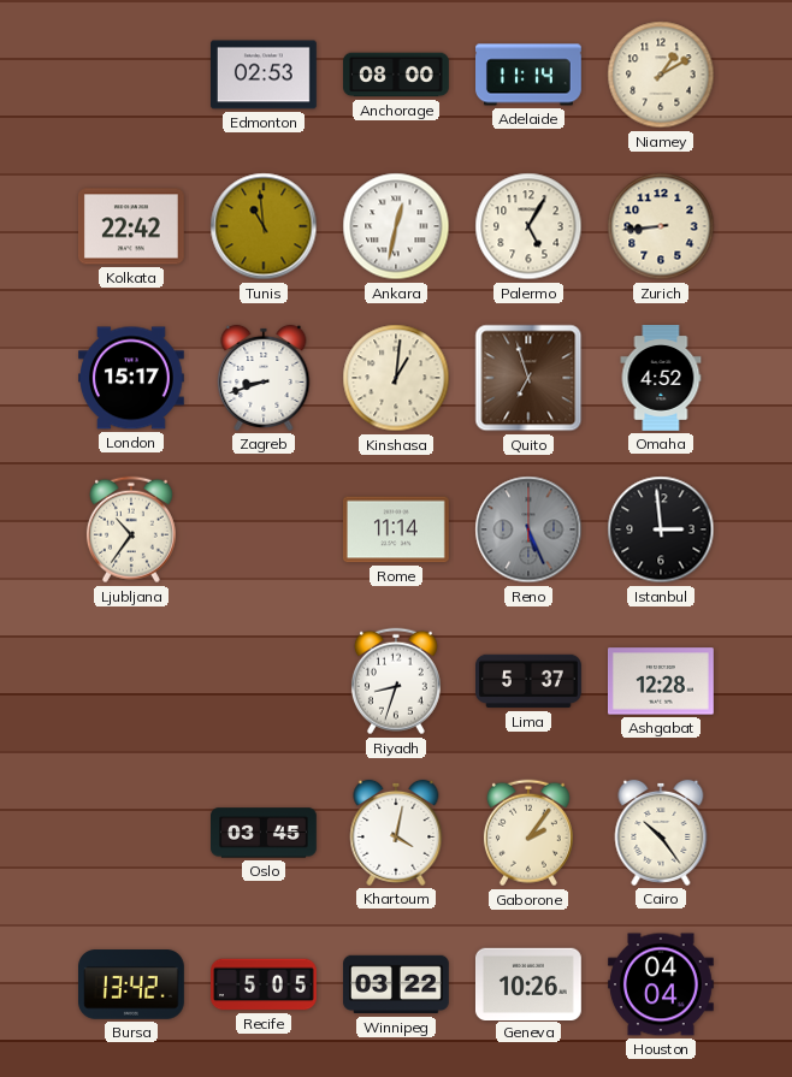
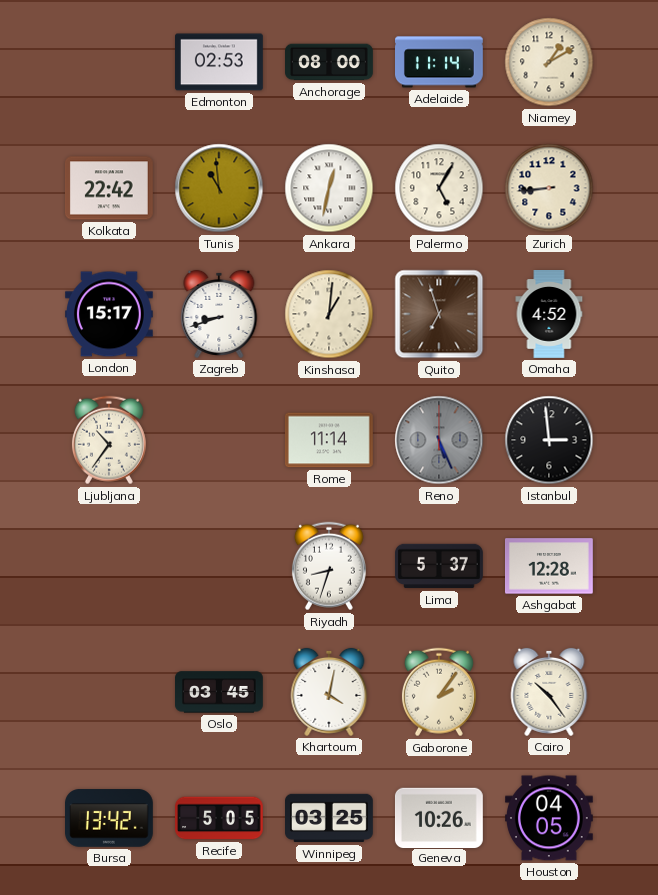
Winnipeg: 03:22 -> 03:25
Houston: 04:04 -> 04:05
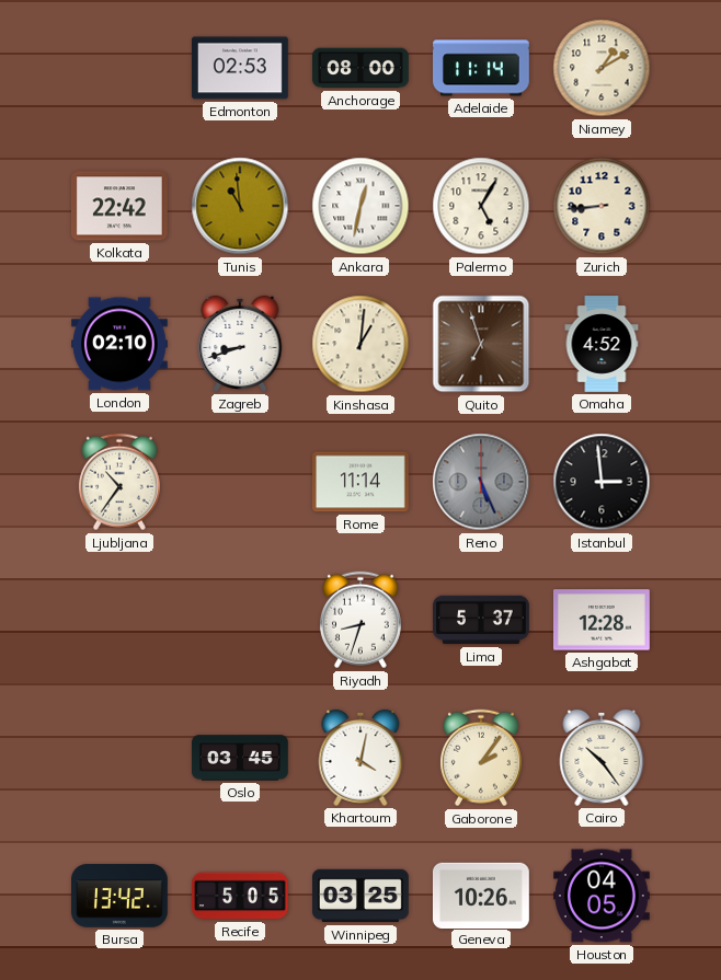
London: 15:17 -> 02:10
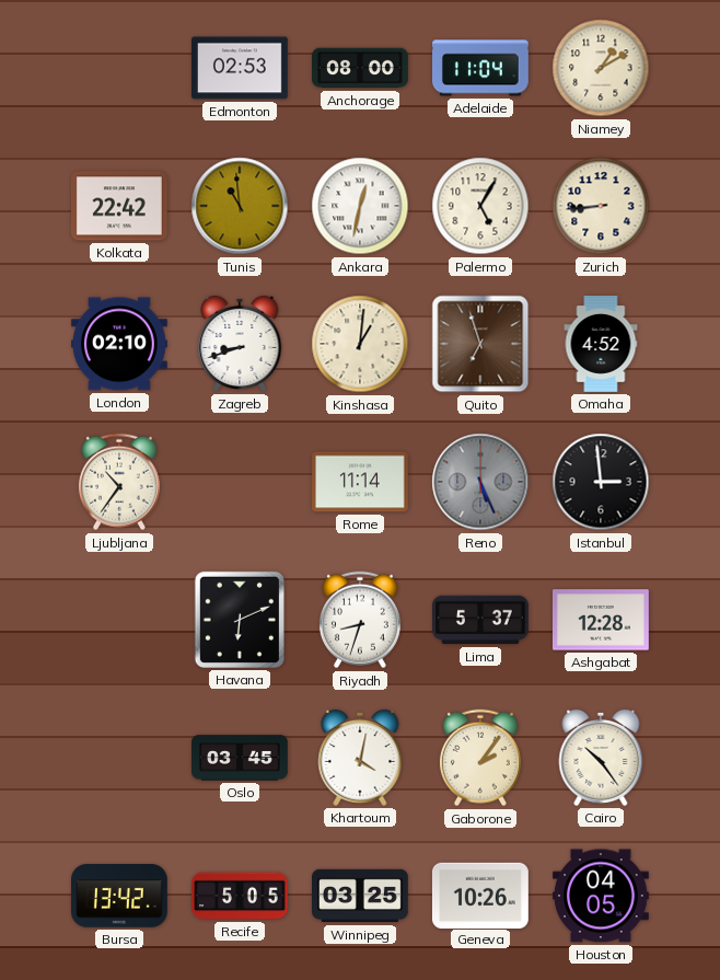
Adelaide: 11:14 -> 11:04
Havana: none -> 6:11
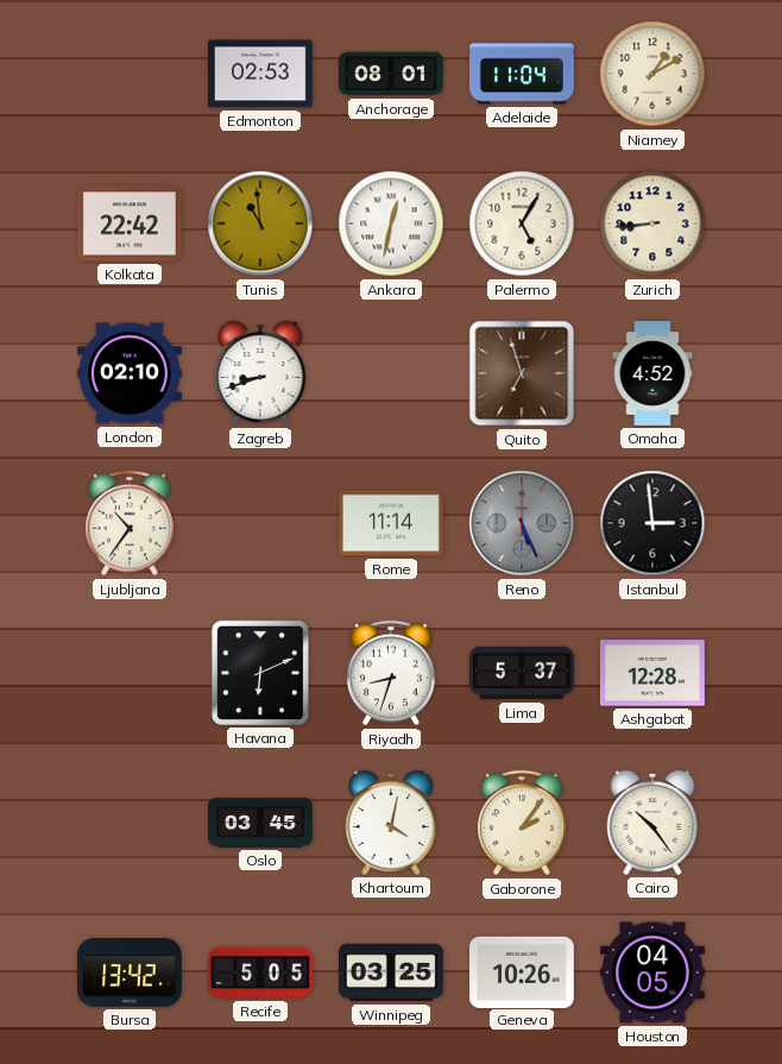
Anchorage: 08:00 -> 08:01
Kinshasa: 1:01 -> none
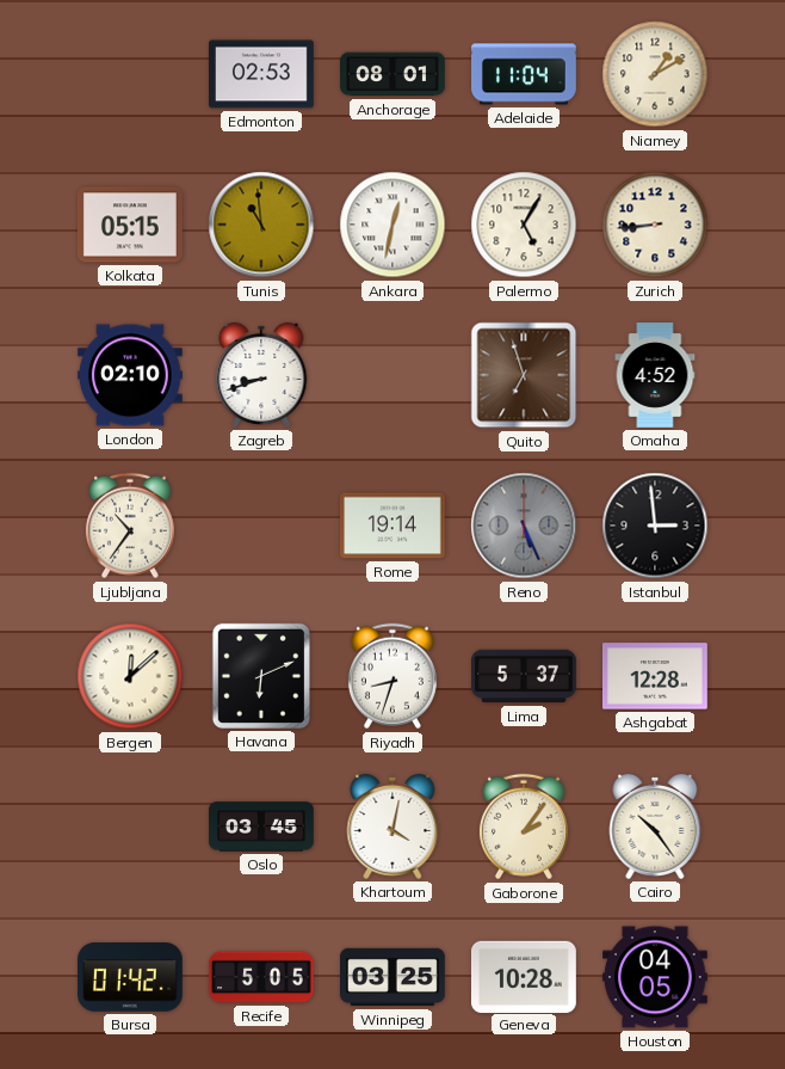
Kolkata: 22:42 -> 05:15
Rome: 11:14 -> 19:14
Bergen: none -> 12:08
Bursa: 13:42 -> 01:42
Geneva: 10:26 -> 10:28
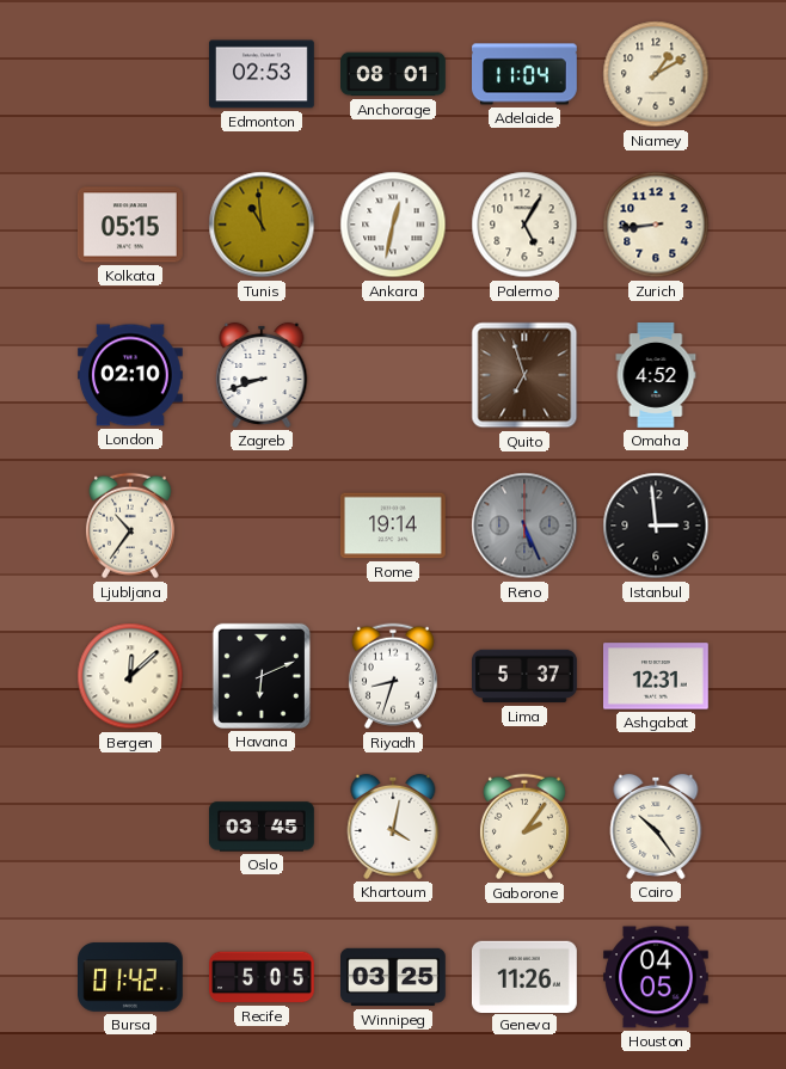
Ashgabat: 12:28 -> 12:31
Geneva: 10:28 -> 11:26
